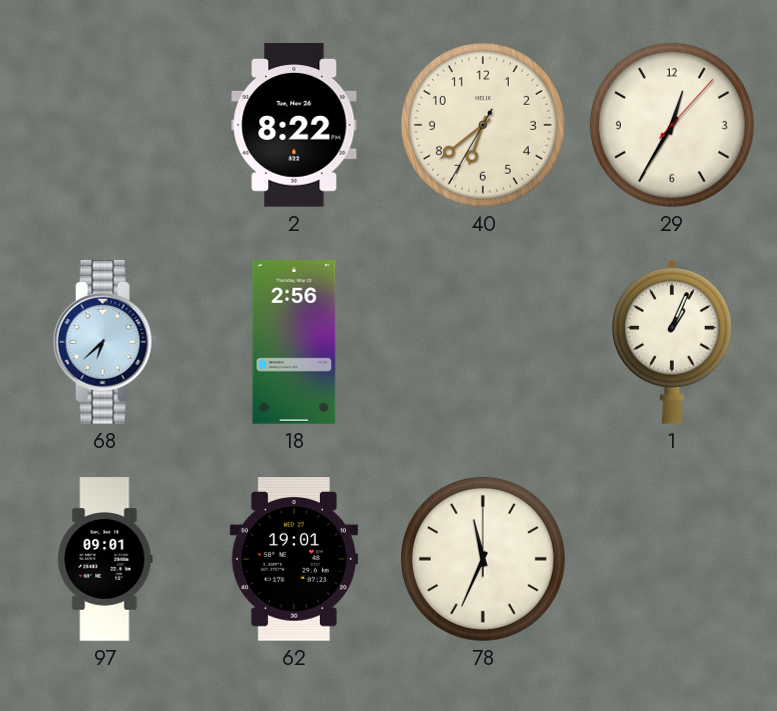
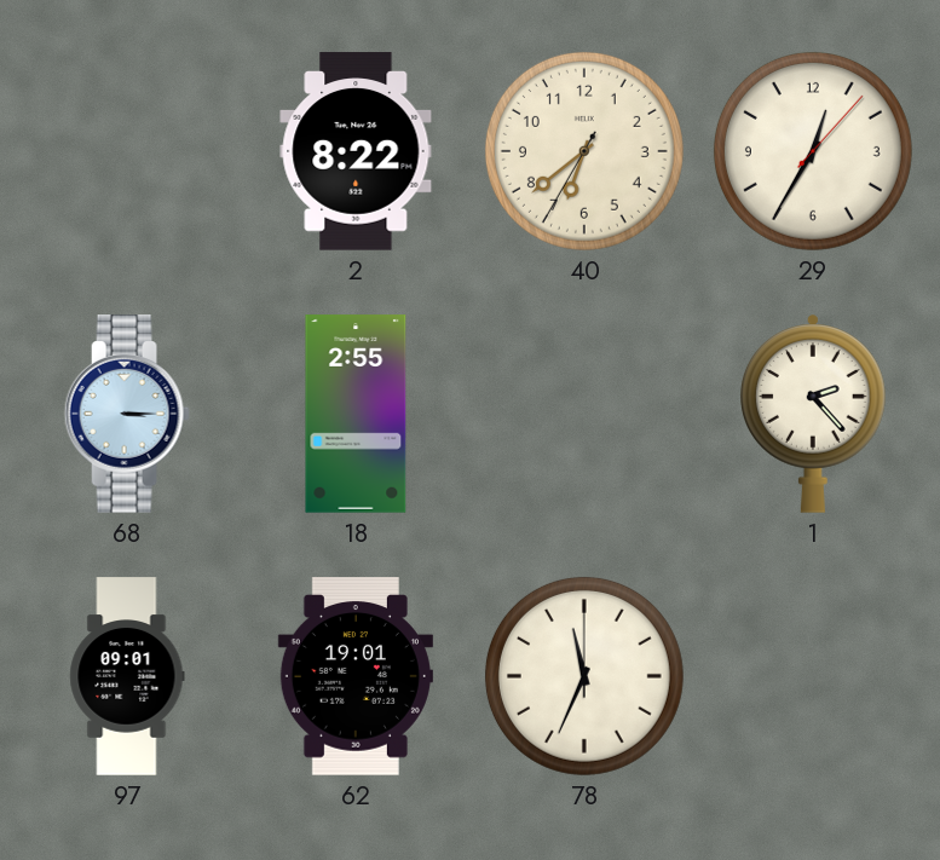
68: 6:38 -> 3:15
18: 2:56 -> 2:55
1: 1:04 -> 2:23
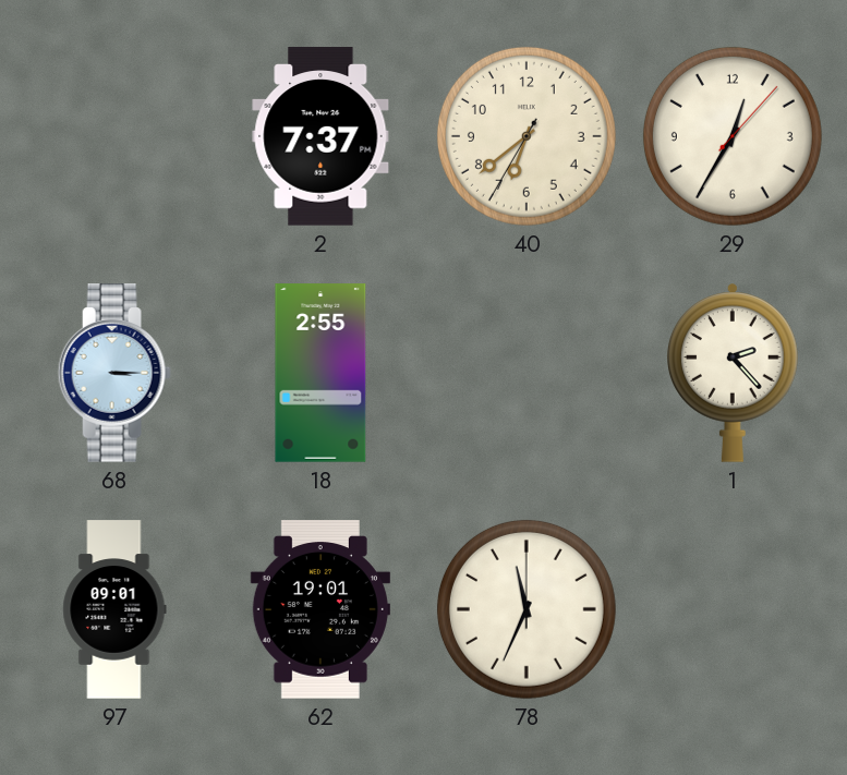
2: 8:22 -> 7:37
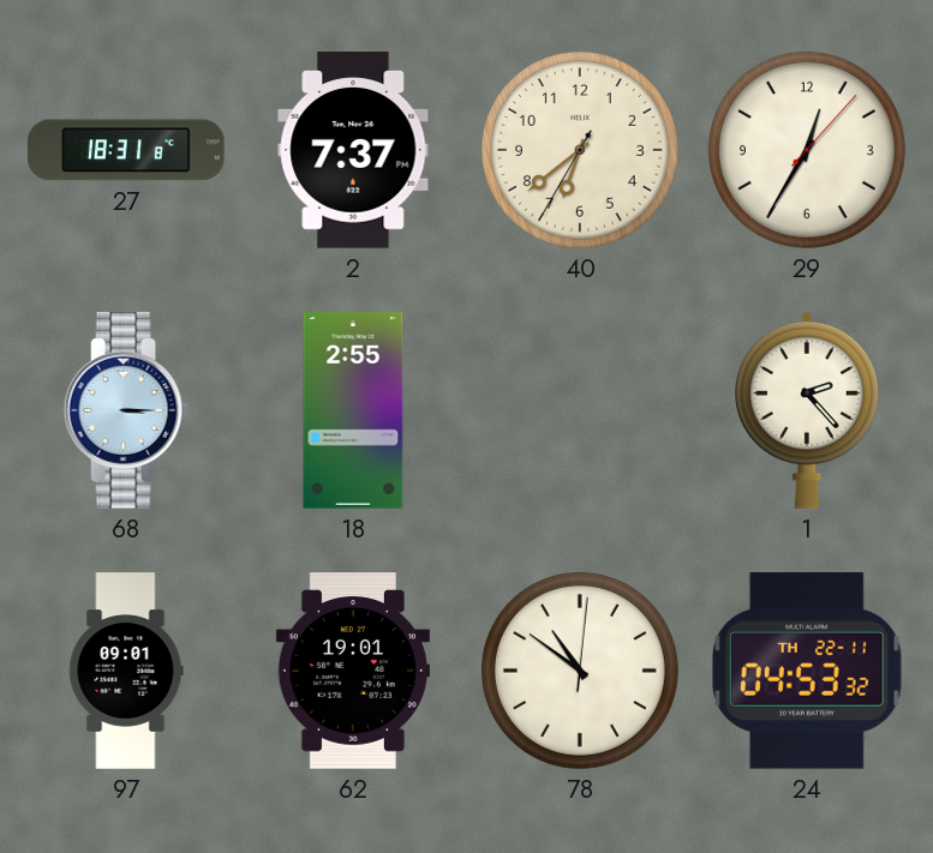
27: none -> 18:31
78: 11:34 -> 10:51
24: none -> 04:53
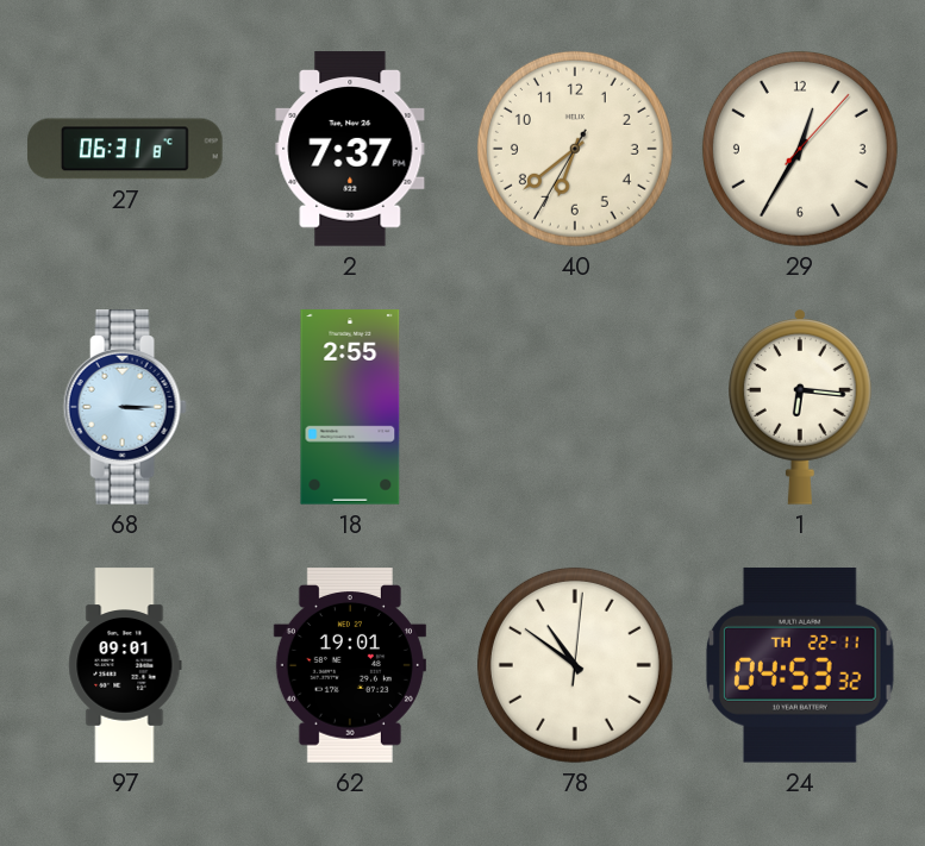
27: 18:31 -> 06:31
1: 2:23 -> 6:16
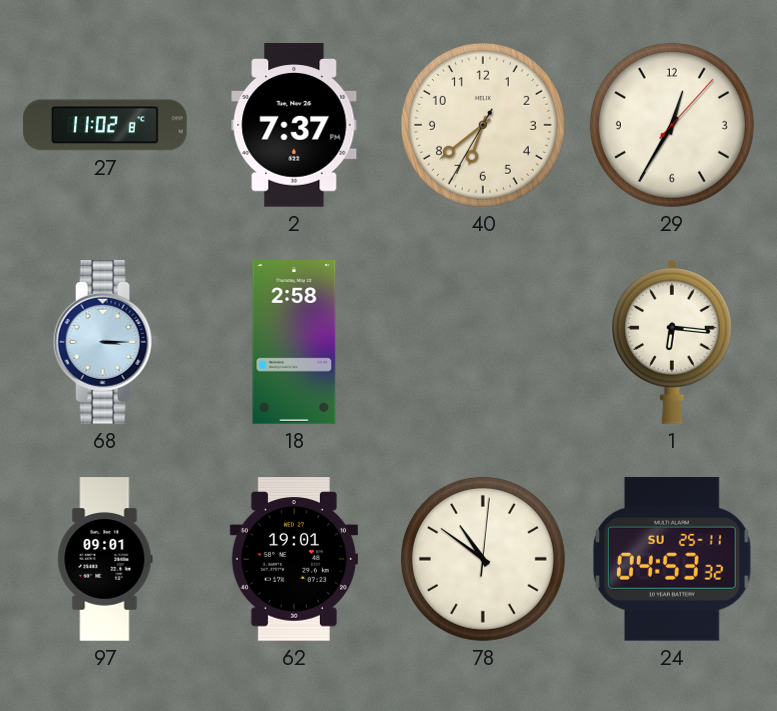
27: 06:31 -> 11:02
18: 2:55 -> 2:58
24 date: TH 22-11 -> SU 25-11
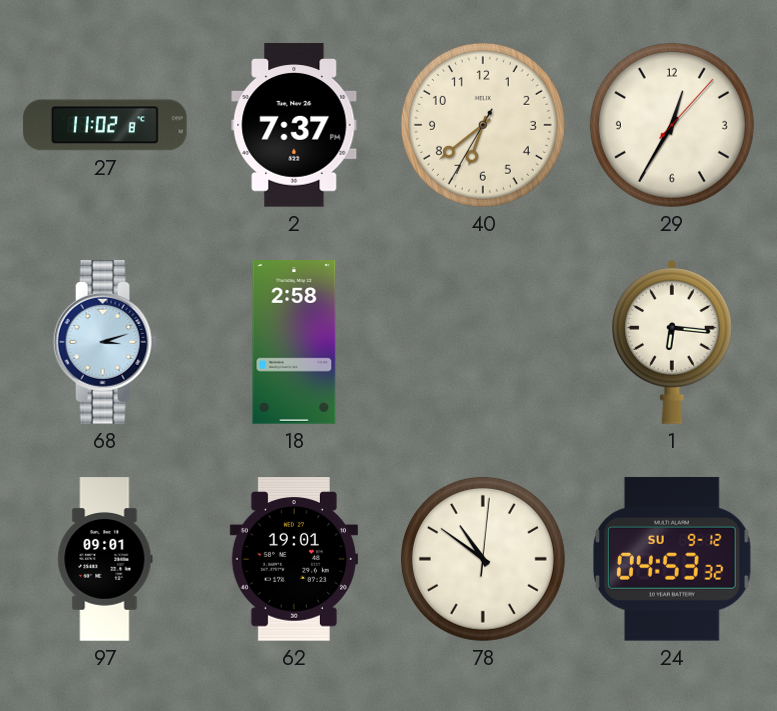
68: 3:15 -> 3:12
24 date: SU 25-11 -> SU 9-12
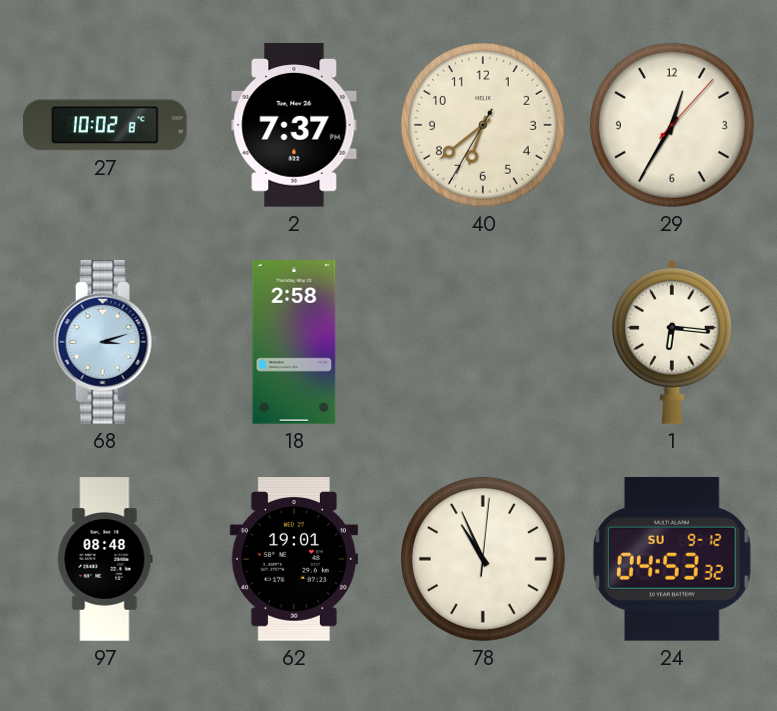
27: 11:02 -> 10:02
97: 09:01 -> 08:48
78: 10:51 -> 10:56
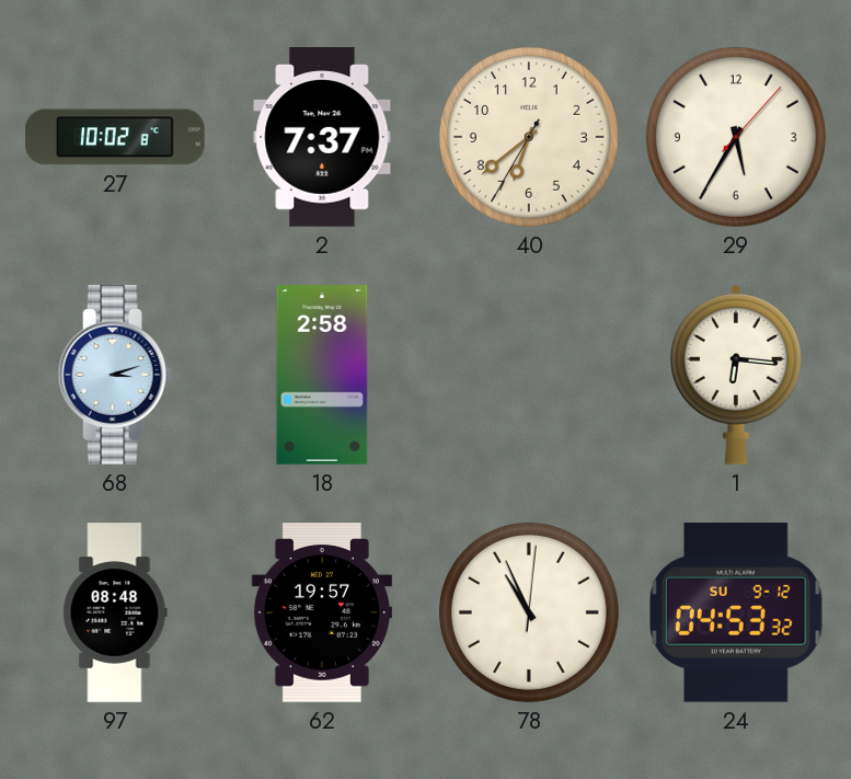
29: 12:35 -> 5:35
62: 19:01 -> 19:57
